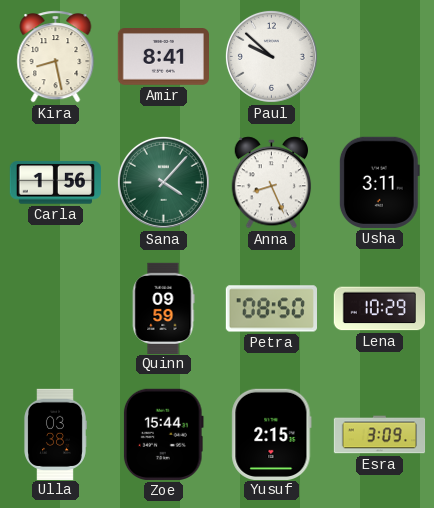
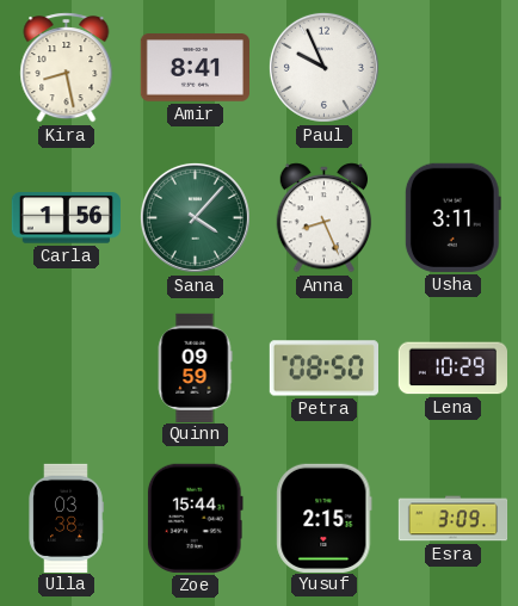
Paul: 9:52 -> 9:56
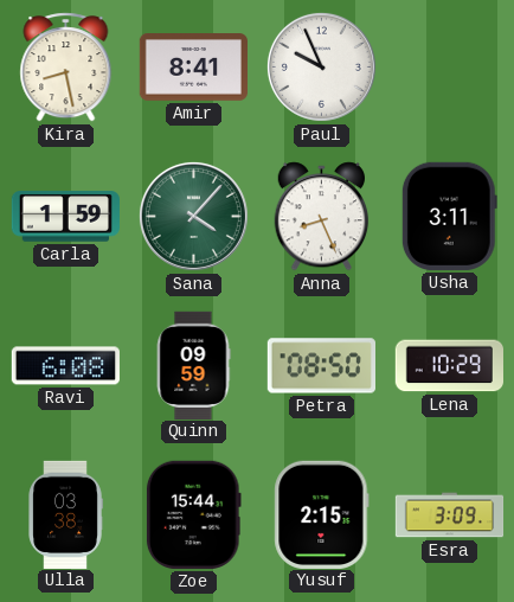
Carla: 1:56 -> 1:59
Ravi: none -> 6:08
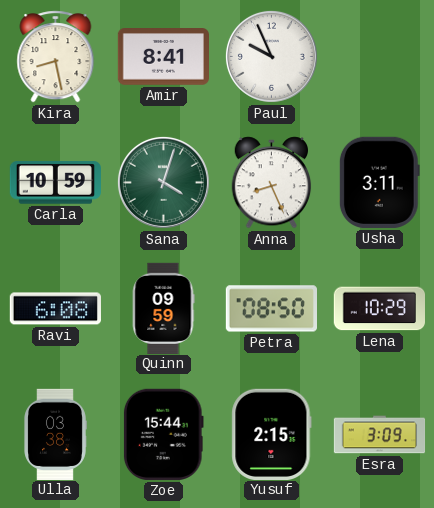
Carla: 1:59 -> 10:59
Sana: 4:07 -> 4:03
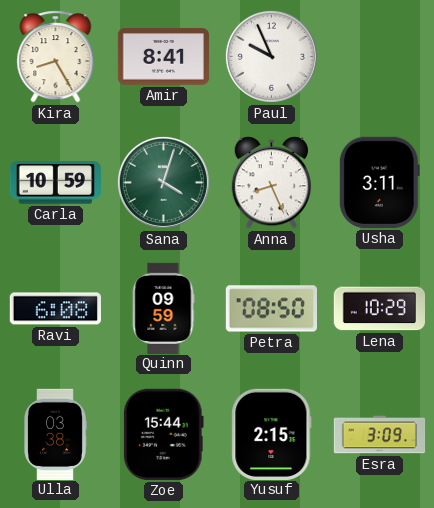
Kira: 8:28 -> 8:25
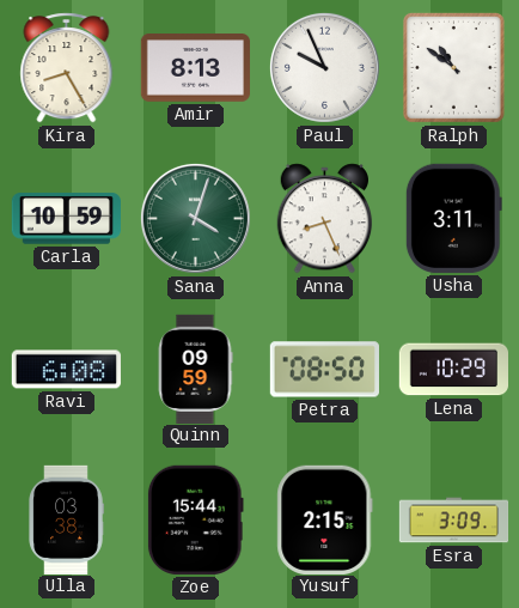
Amir: 8:41 -> 8:13
Ralph: none -> 10:51
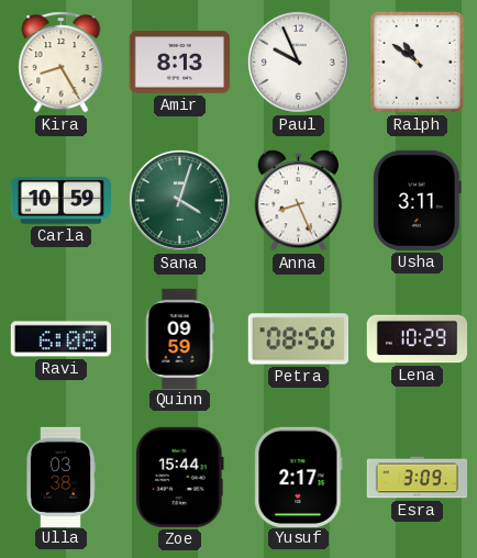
Yusuf: 2:15 -> 2:17
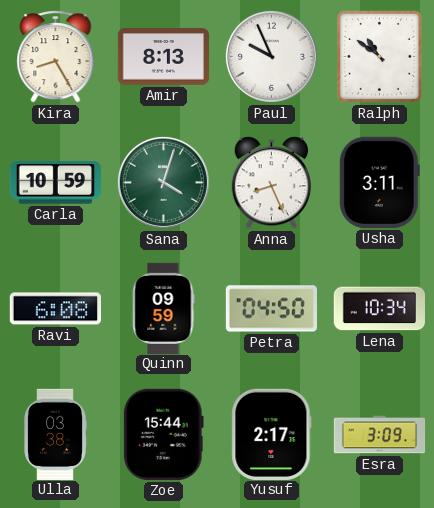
Petra: 08:50 -> 04:50
Lena: 10:29 -> 10:34
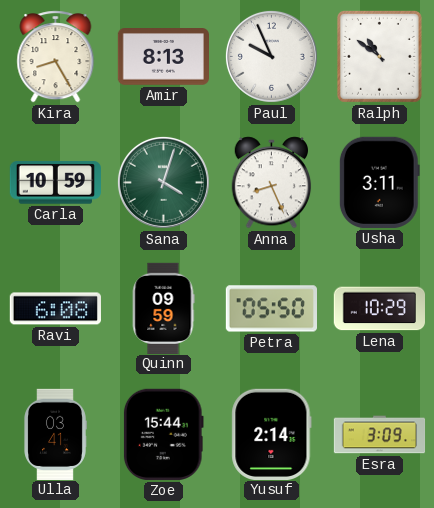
Petra: 04:50 -> 05:50
Lena: 10:34 -> 10:29
Ulla: 03:38 -> 03:41
Yusuf: 2:17 -> 2:14
